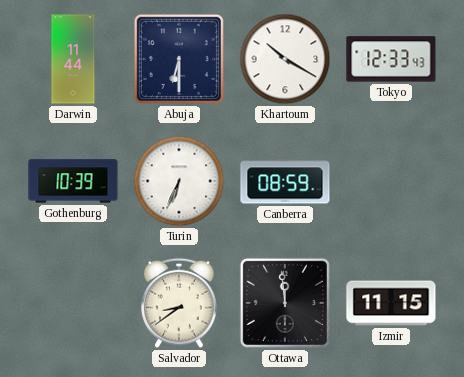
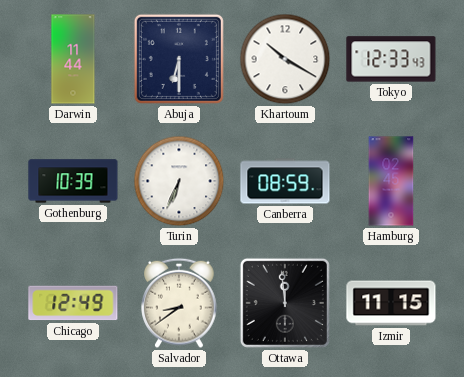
Hamburg: none -> 02:45
Chicago: none -> 12:49
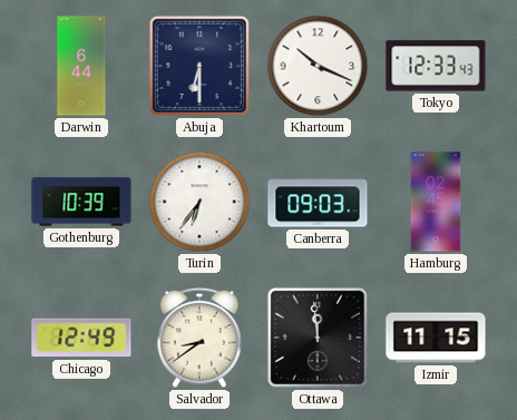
Darwin: 11:44 -> 6:44
Khartoum: 10:20 -> 10:19
Turin: 6:34 -> 6:36
Canberra: 08:59 -> 09:03
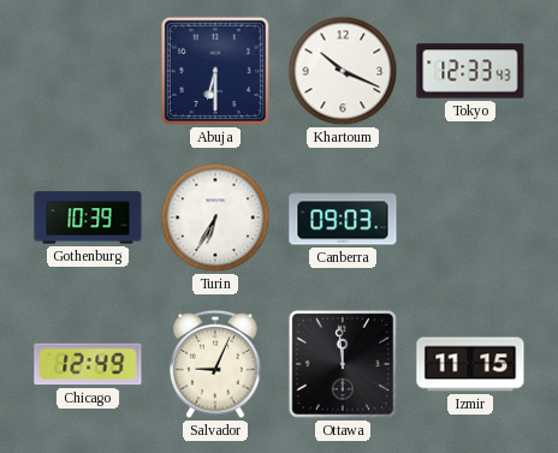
Darwin: 6:44 -> none
Turin: 6:36 -> 6:35
Hamburg: 02:45 -> none
Salvador: 8:39 -> 9:04
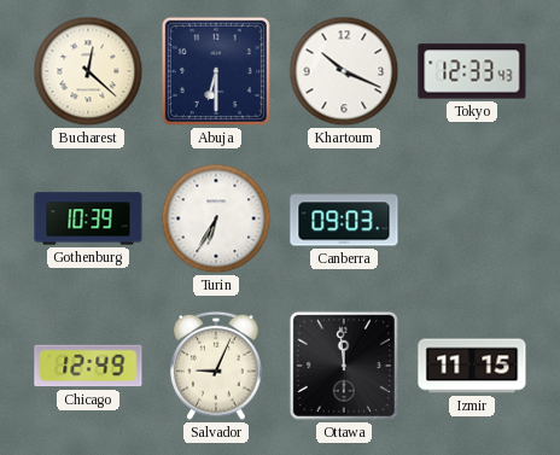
Bucharest: none -> 12:22
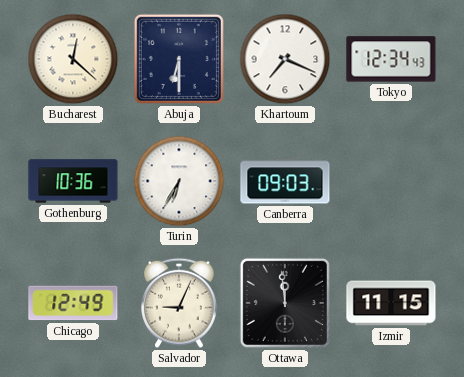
Khartoum: 10:19 -> 7:19
Tokyo: 12:33 -> 12:34
Gothenburg: 10:39 -> 10:36
